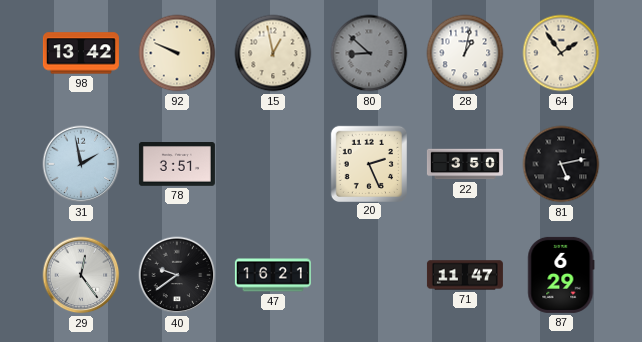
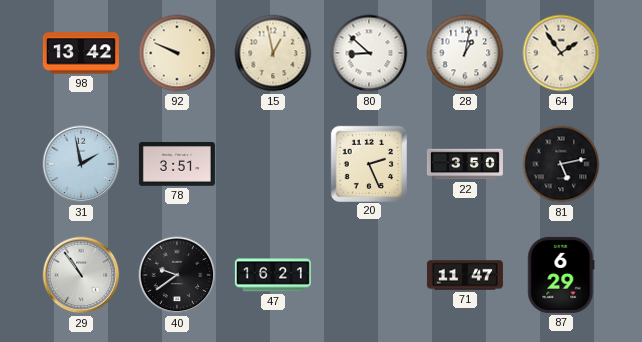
80 dial: grey -> white
29: 12:24 -> 10:54
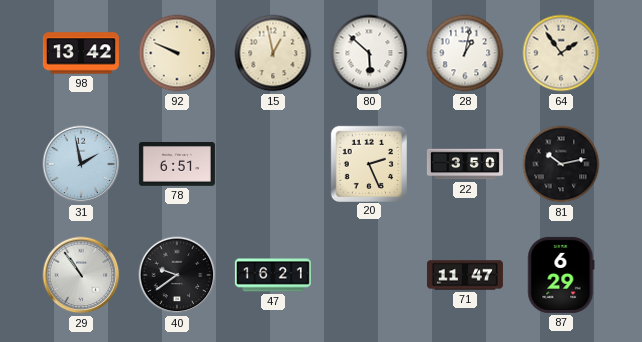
80: 8:52 -> 5:52
78: 3:51 -> 6:51
81: 5:13 -> 10:13
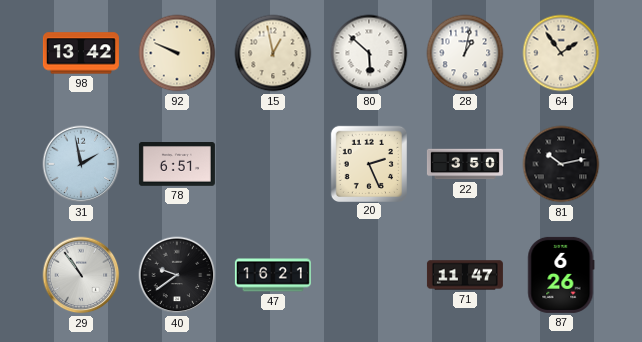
87: 6:29 -> 6:26
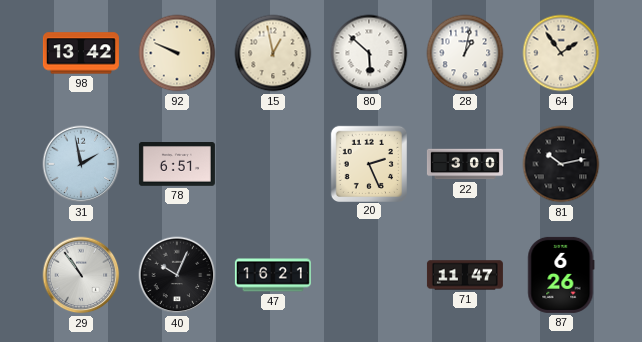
22: 3:50 -> 3:00
40: 9:39 -> 10:04
